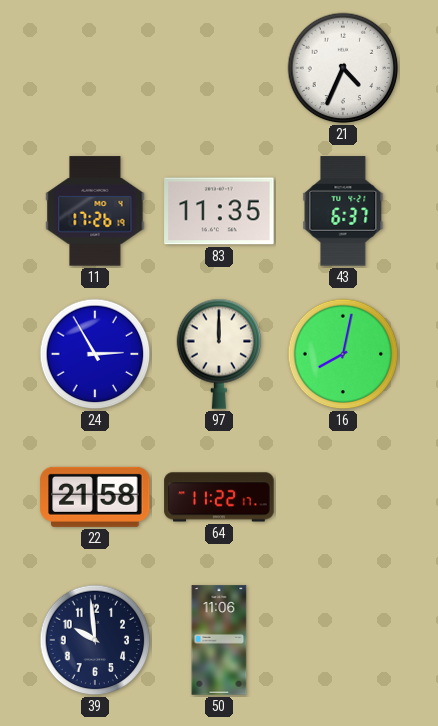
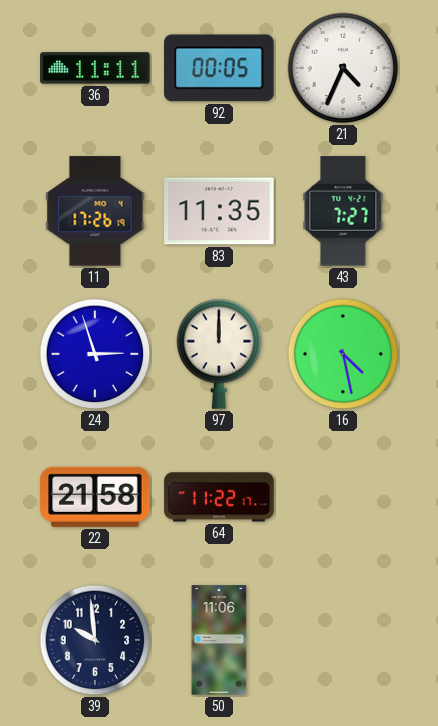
36: none -> 11:11
92: none -> 00:05
43: 6:37 -> 7:27
24: 2:55 -> 2:57
16: 8:02 -> 4:28
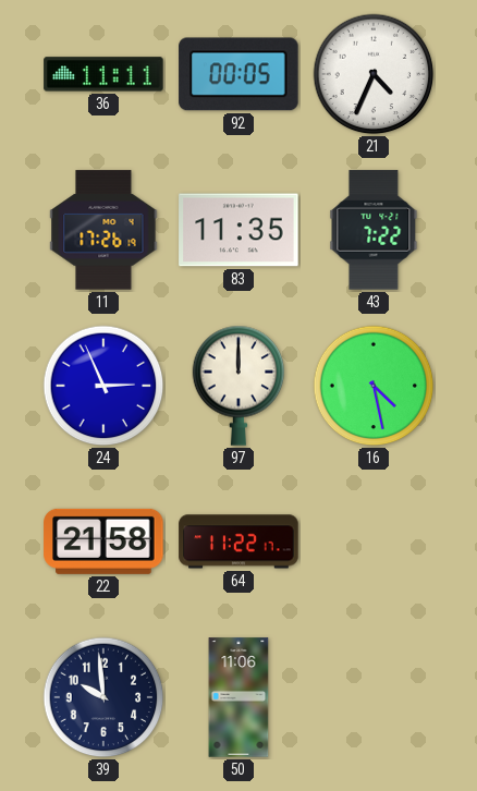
43: 7:27 -> 7:22
24: 2:57 -> 2:56
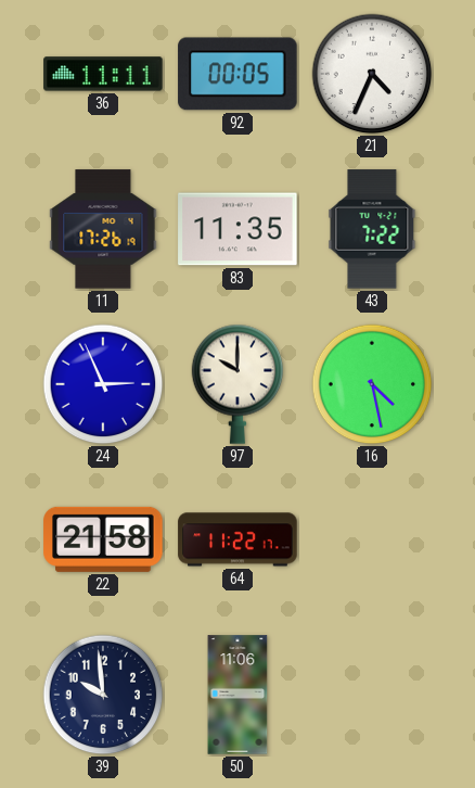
97: 12:00 -> 10:00
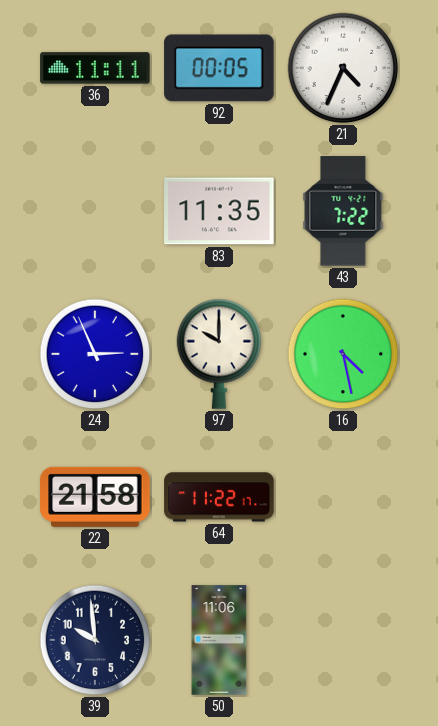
11: 17:26 -> none
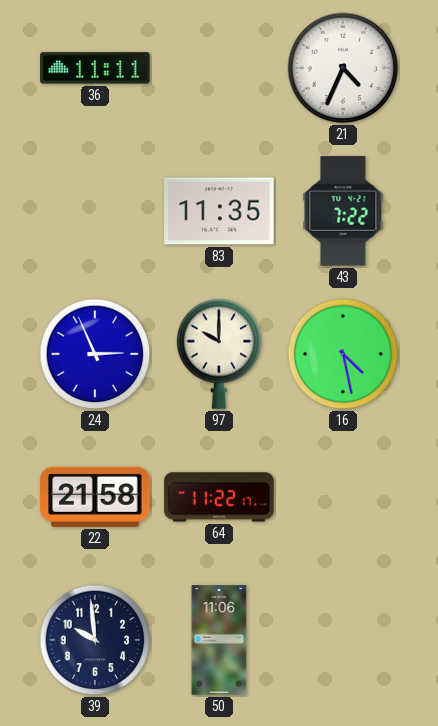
92: 00:05 -> none
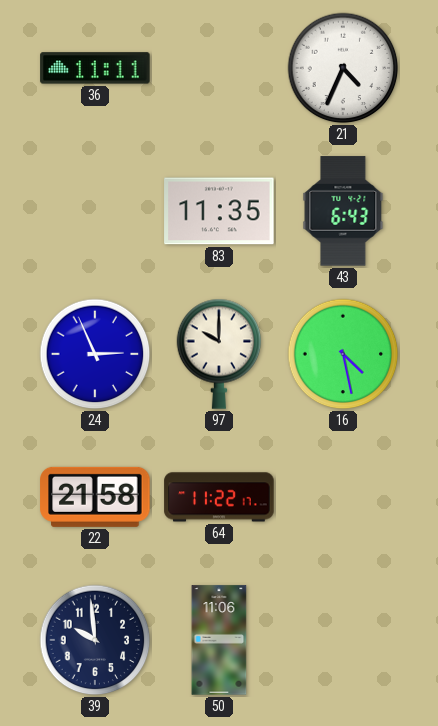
43: 7:22 -> 6:43
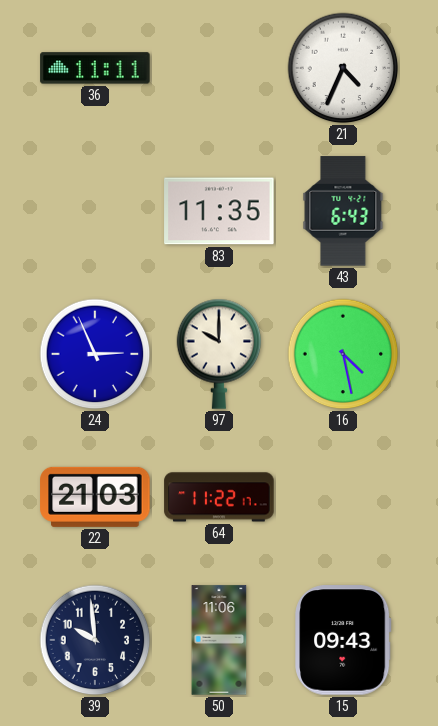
22: 21:58 -> 21:03
15: none -> 09:43
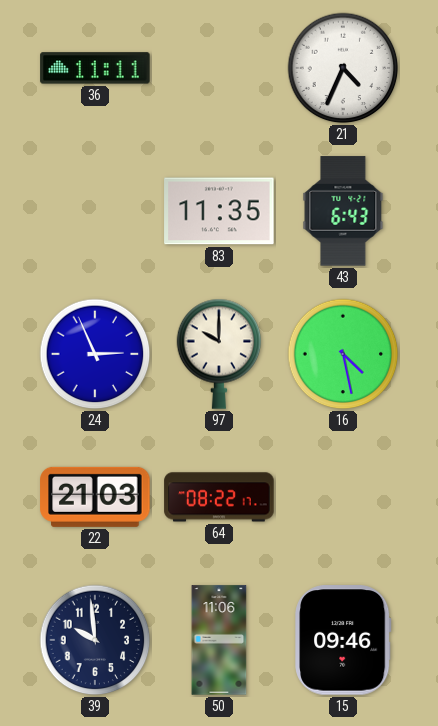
64: 11:22 -> 08:22
15: 09:43 -> 09:46
